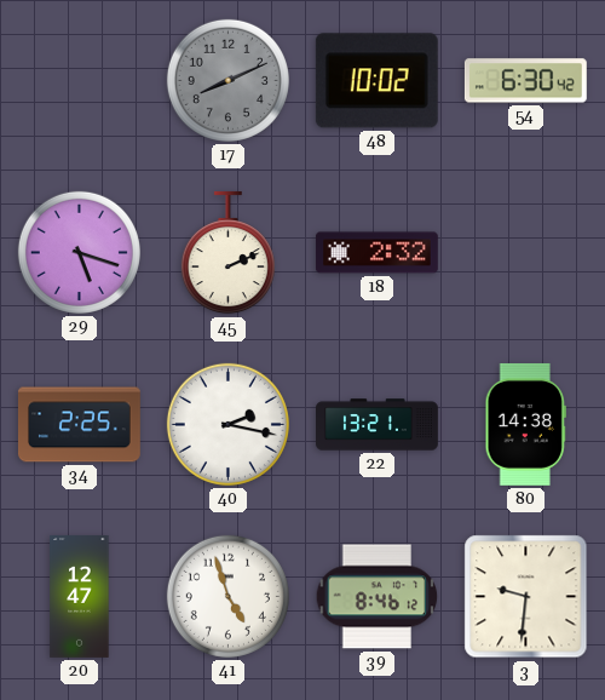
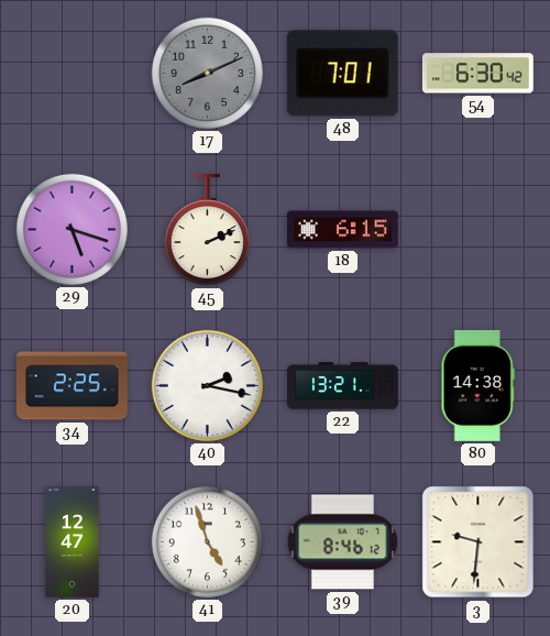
48: 10:02 -> 7:01
18: 2:32 -> 6:15
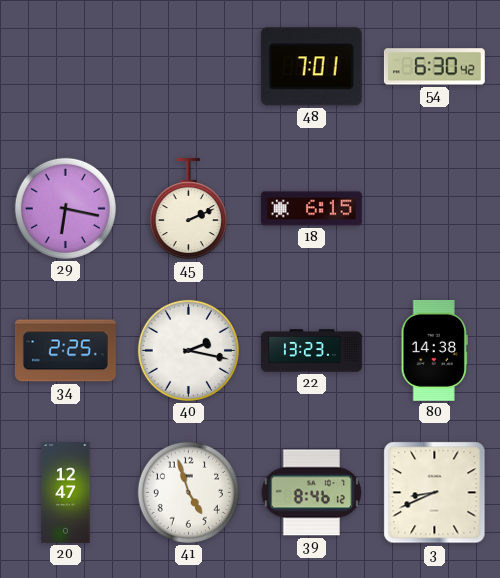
17: 8:11 -> none
29: 5:18 -> 6:17
22: 13:21 -> 13:23
3: 9:31 -> 8:41
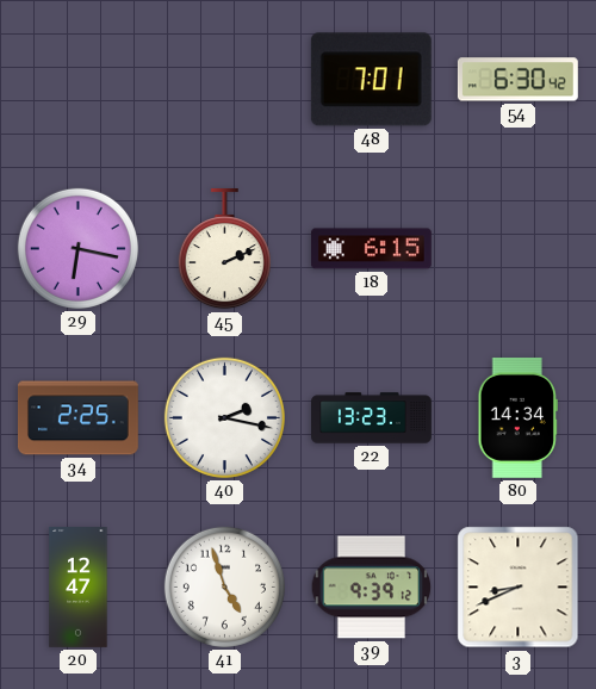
80: 14:38 -> 14:34
39: 8:46 -> 9:39
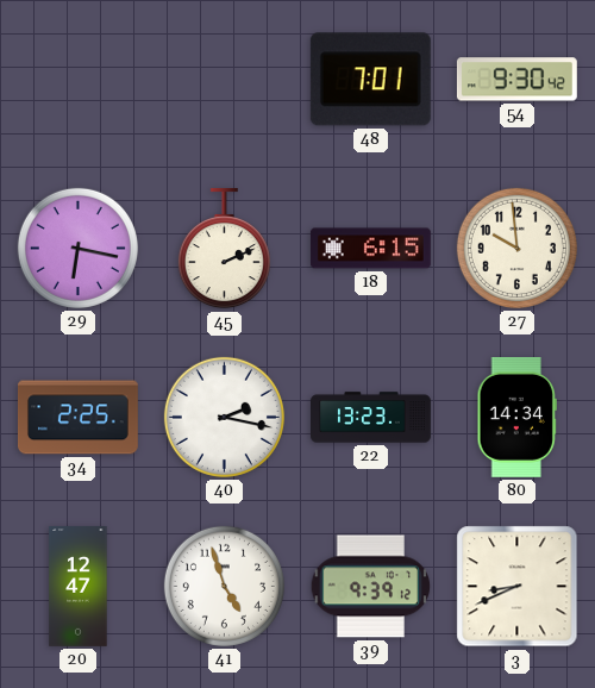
54: 6:30 -> 9:30
27: none -> 9:59
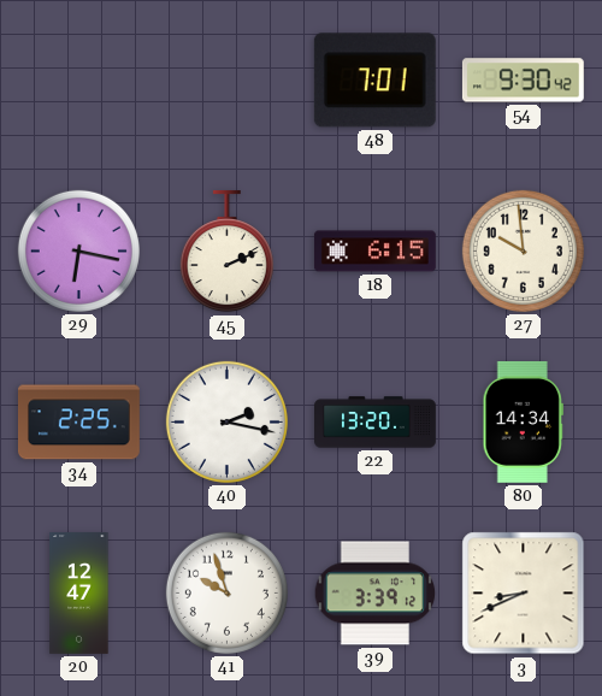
22: 13:23 -> 13:20
41: 4:57 -> 9:57
39: 9:39 -> 3:39
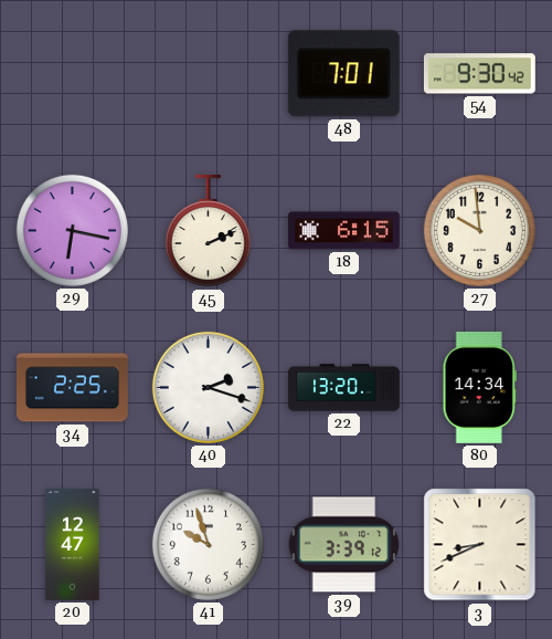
40: 2:17 -> 2:18
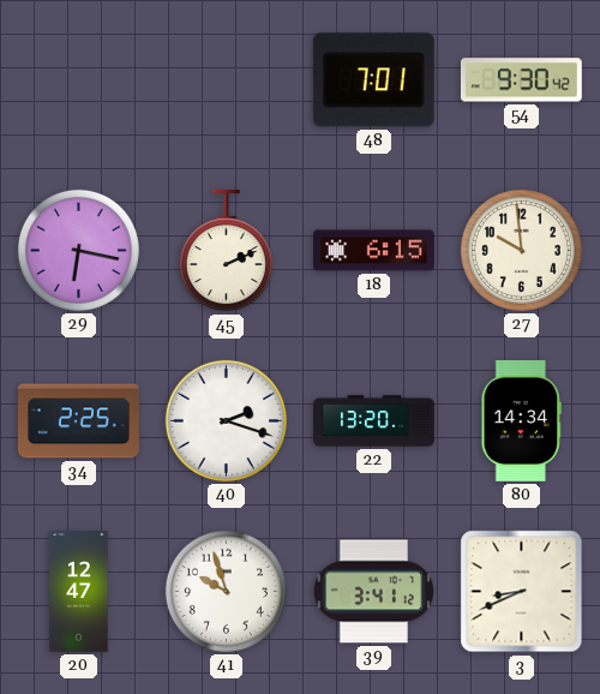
39: 3:39 -> 3:41
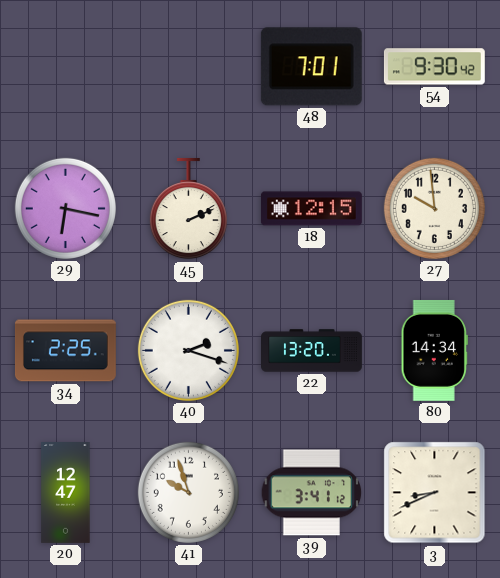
18: 6:15 -> 12:15
